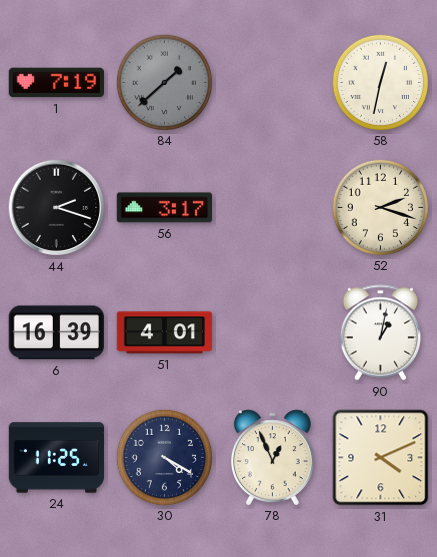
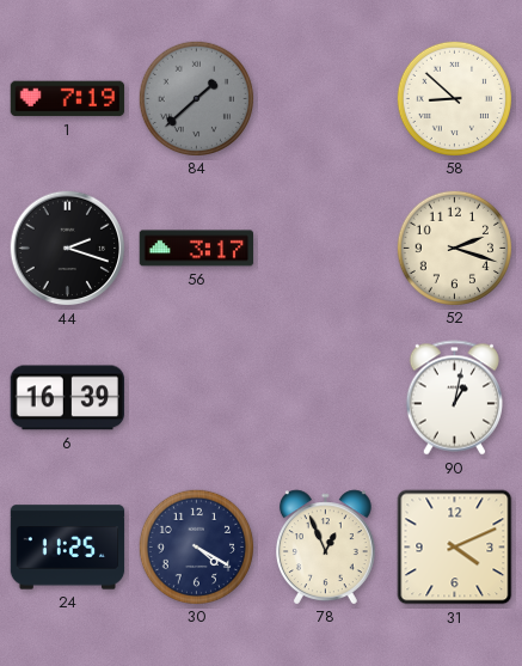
58: 12:32 -> 8:52
51: 4:01 -> none
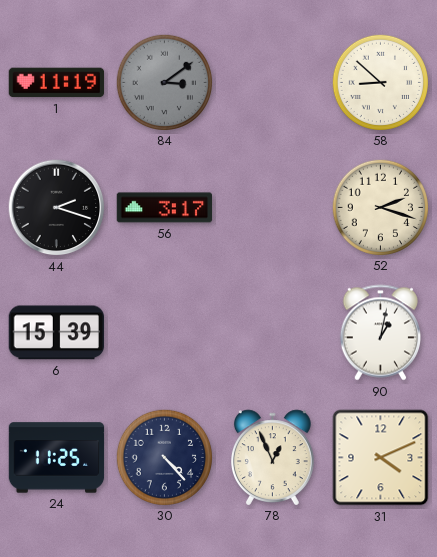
1: 7:19 -> 11:19
84: 1:38 -> 3:09
6: 16:39 -> 15:39
30: 4:20 -> 4:23
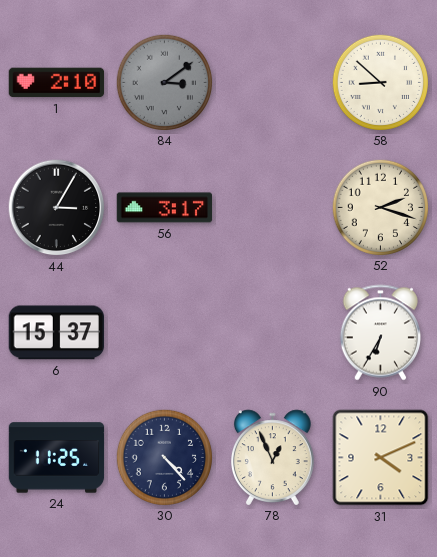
1: 11:19 -> 2:10
44: 2:18 -> 3:05
6: 15:39 -> 15:37
90: 1:02 -> 6:35
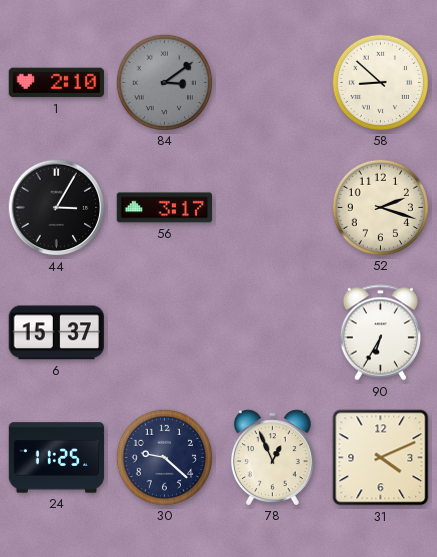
30: 4:23 -> 9:22
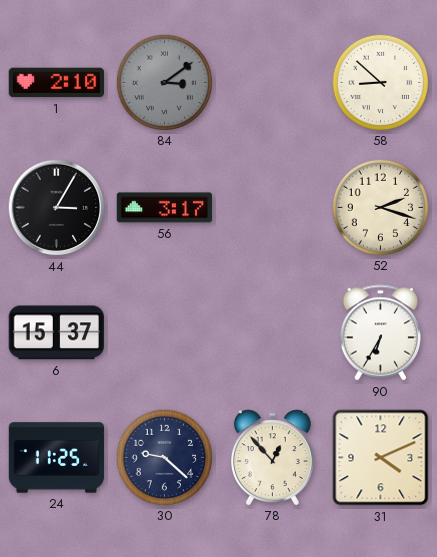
78: 12:56 -> 12:53
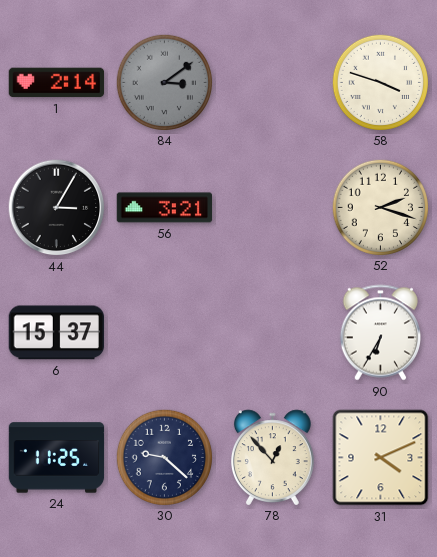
1: 2:10 -> 2:14
58: 8:52 -> 3:48
56: 3:17 -> 3:21
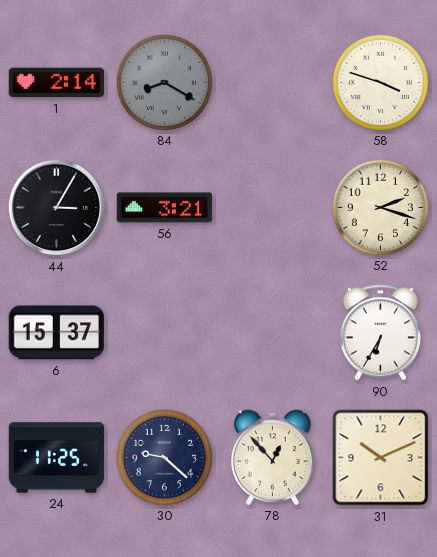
84: 3:09 -> 8:20
31: 4:11 -> 10:11
